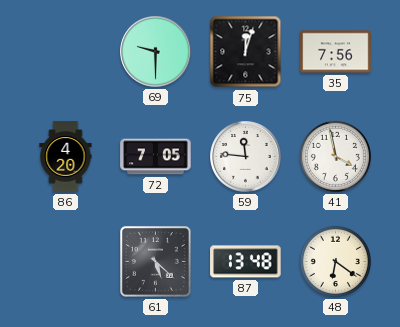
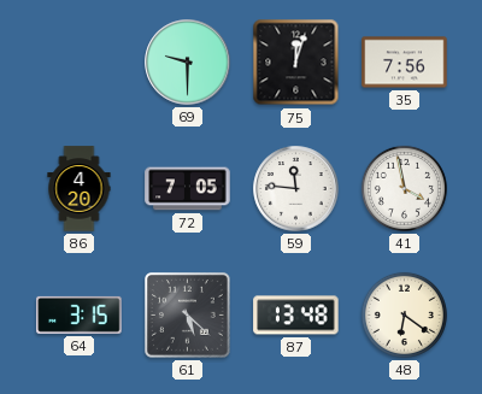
64: none -> 3:15
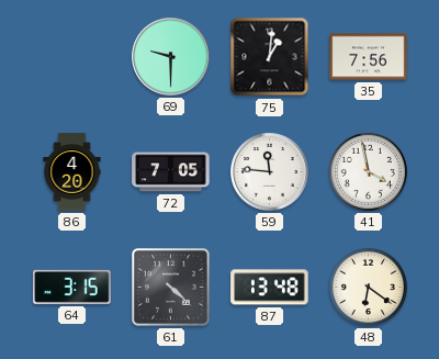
75: 12:03 -> 1:01
61: 5:22 -> 4:22
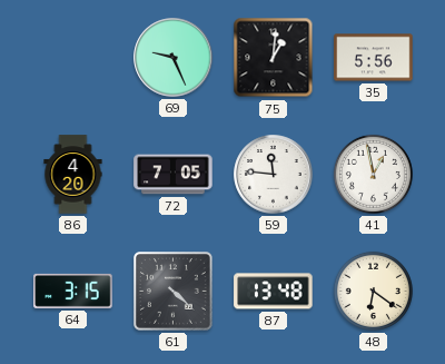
69: 9:30 -> 9:26
35: 7:56 -> 5:56
41: 3:58 -> 12:58
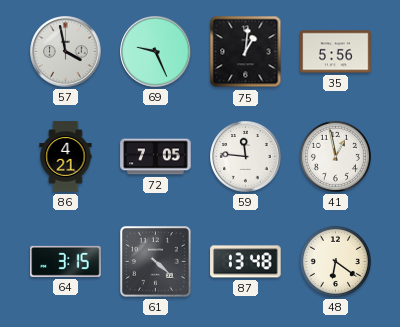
57: none -> 3:58
86: 4:20 -> 4:21
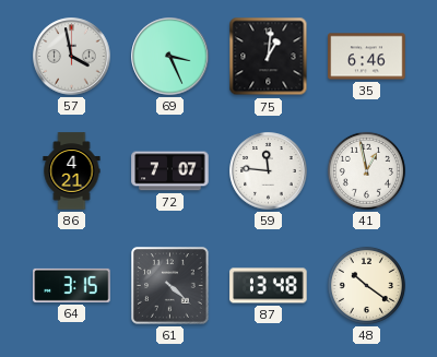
69: 9:26 -> 3:26
35: 5:56 -> 6:46
72: 7:05 -> 7:07
48: 6:21 -> 10:21
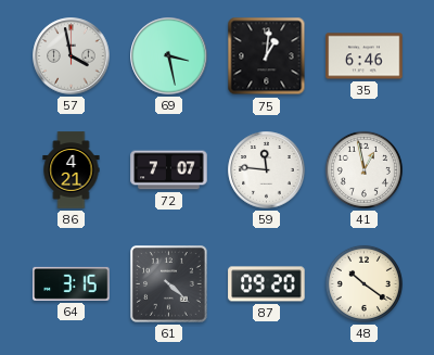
69: 3:26 -> 3:28
87: 13:48 -> 09:20
